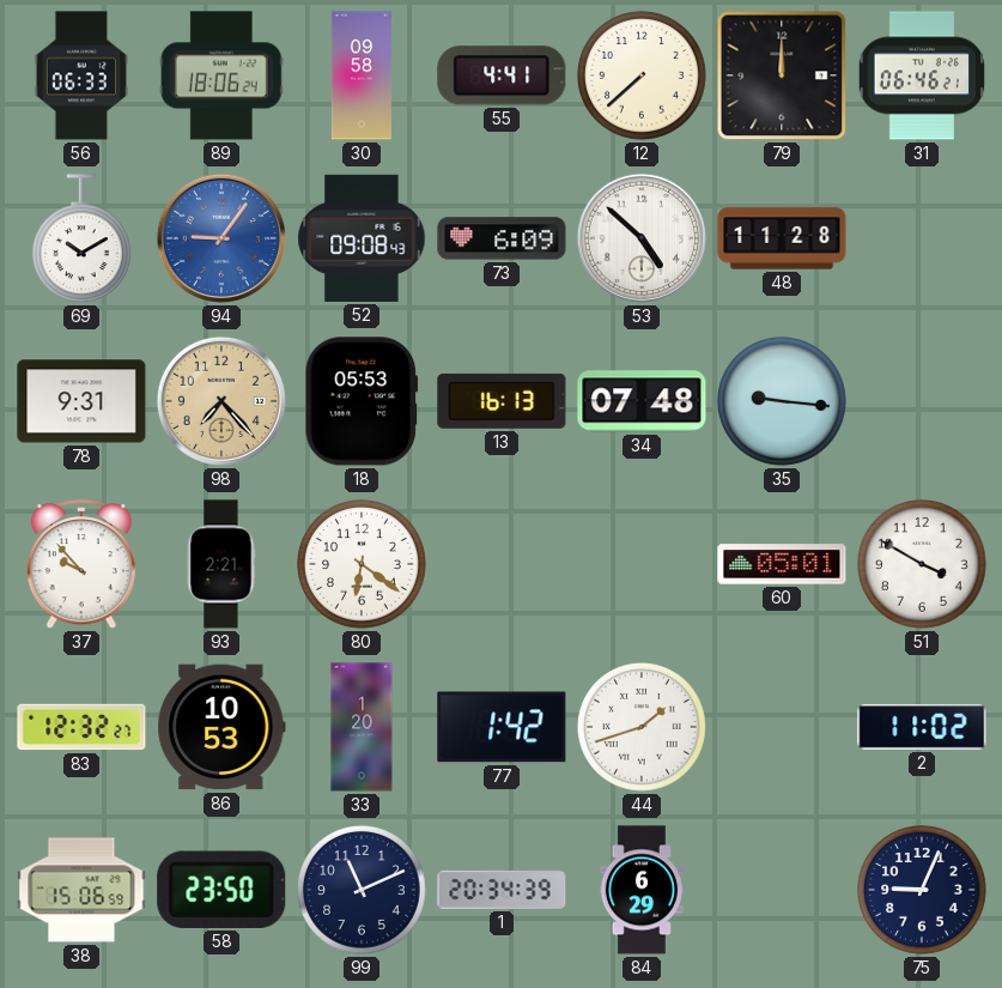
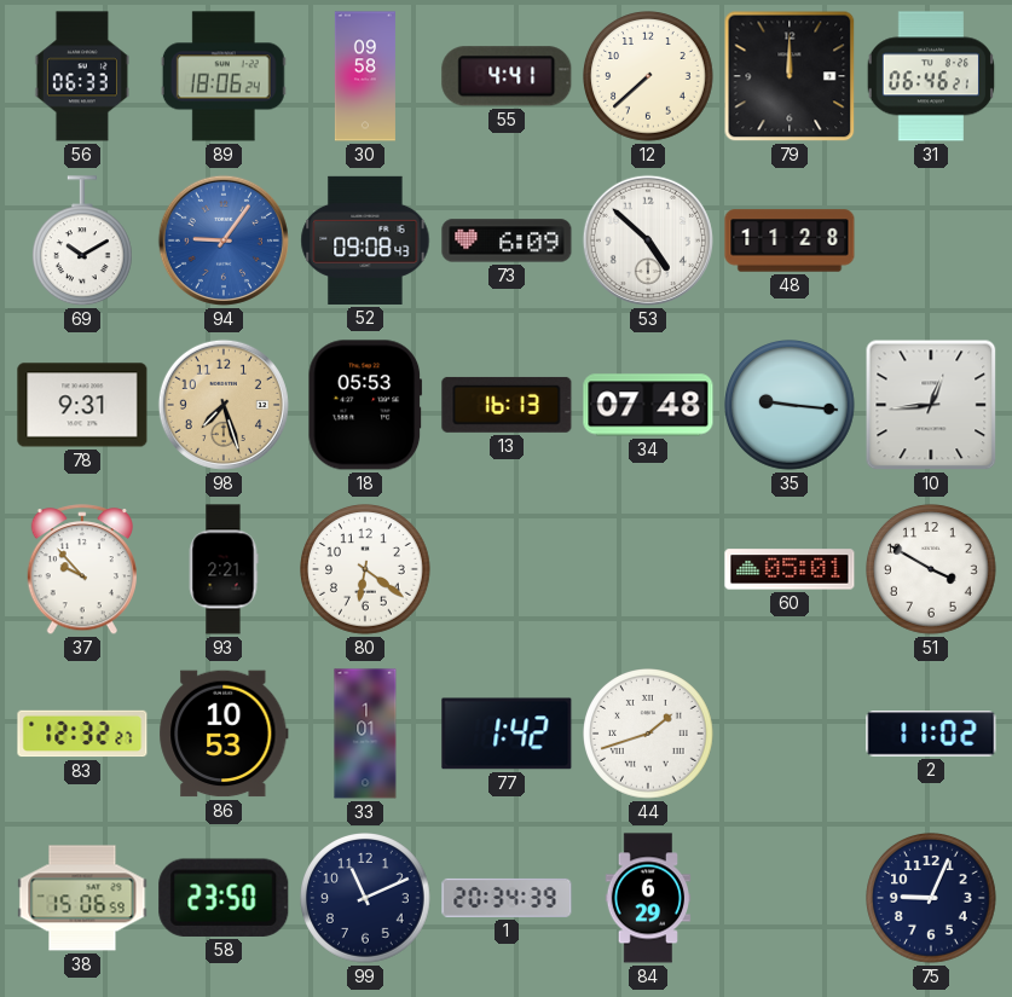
98: 7:23 -> 7:27
10: none -> 12:44
33: 1:20 -> 1:01
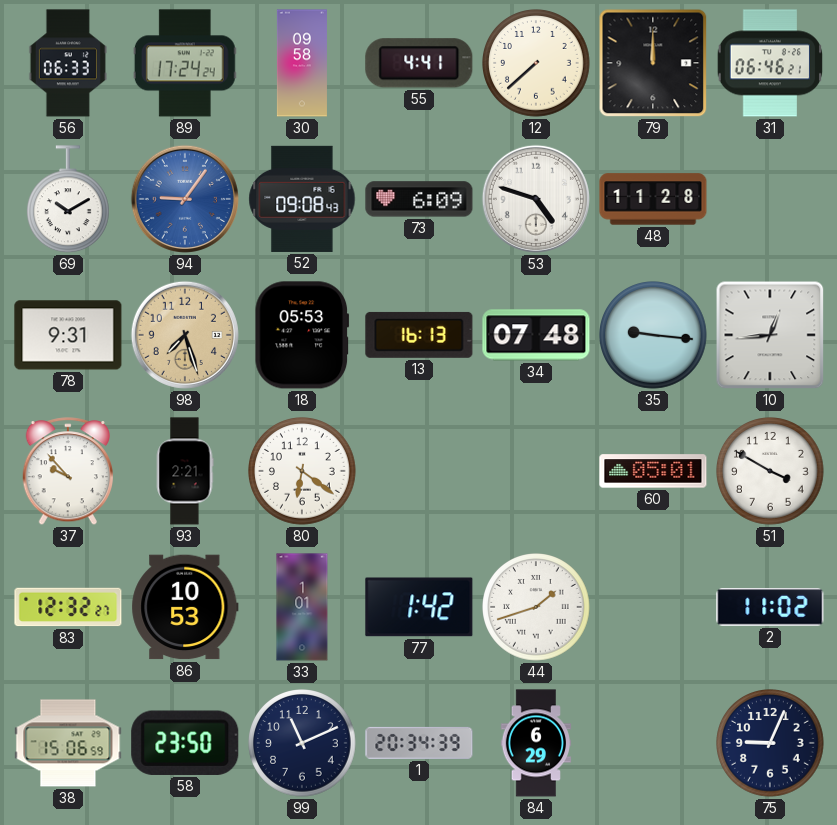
89: 18:06 -> 17:24
53: 4:52 -> 4:48
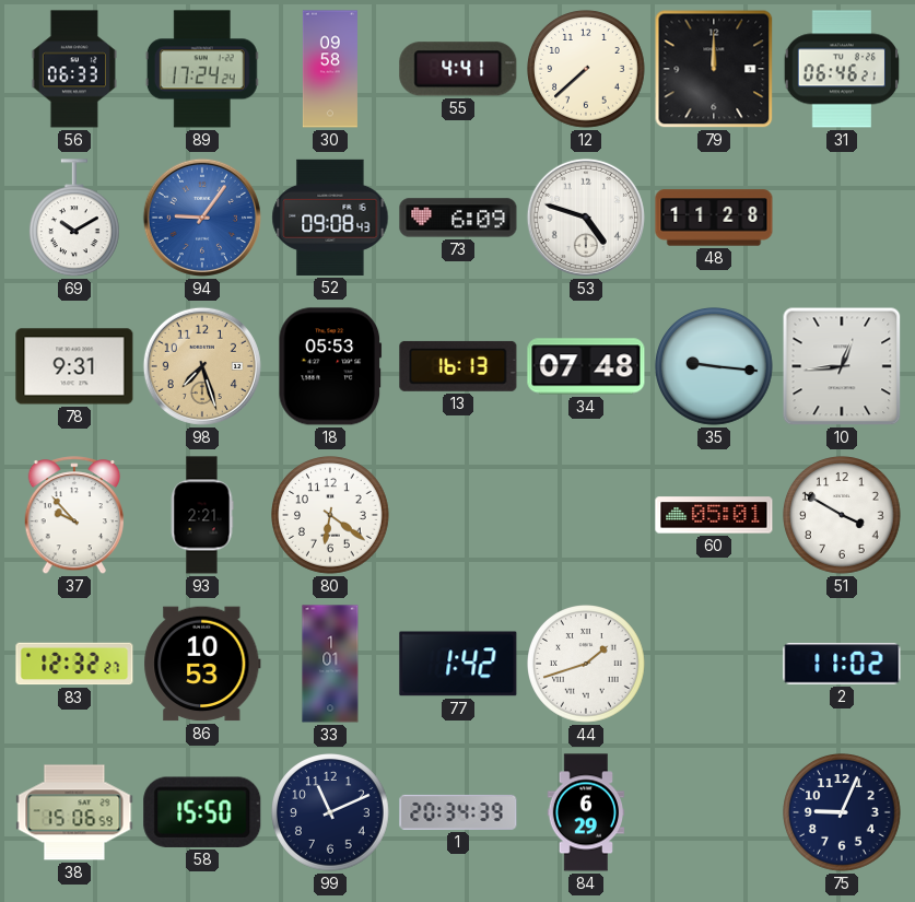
58: 23:50 -> 15:50
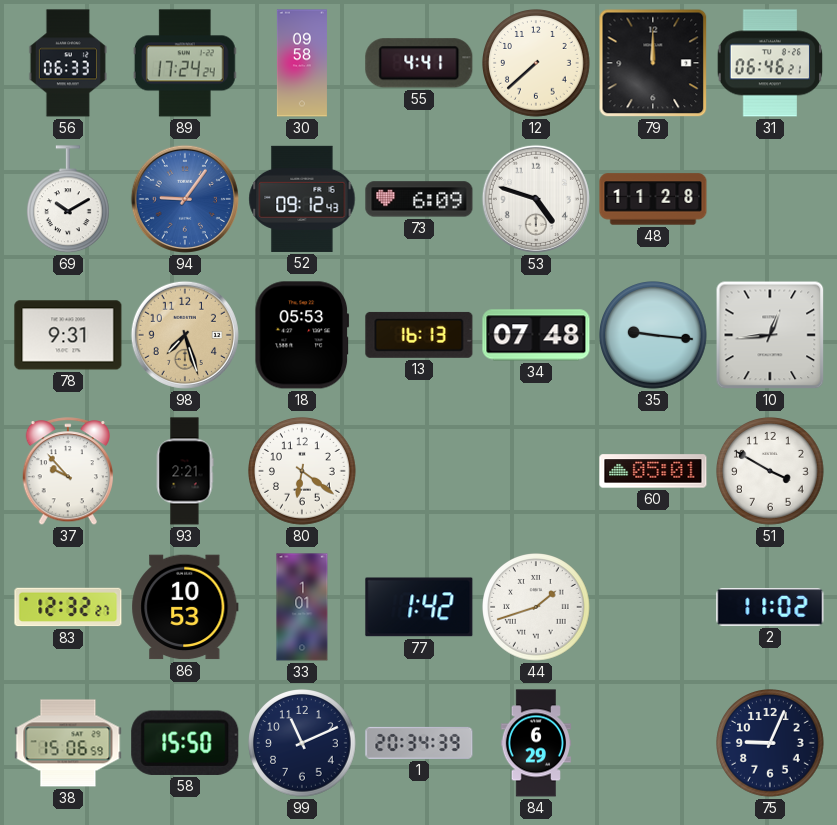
52: 09:08 -> 09:12
